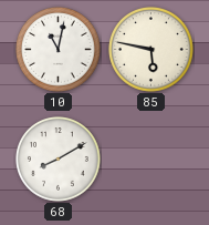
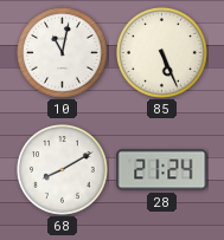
85: 5:47 -> 5:26
28: none -> 21:24
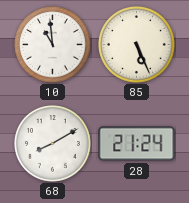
10: 11:02 -> 10:59
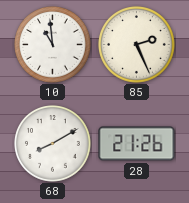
85: 5:26 -> 2:26
28: 21:24 -> 21:26
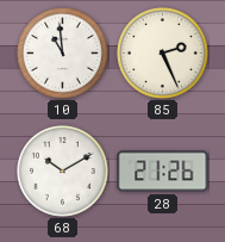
68: 8:10 -> 10:10
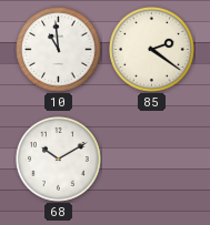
85: 2:26 -> 2:21
28: 21:26 -> none
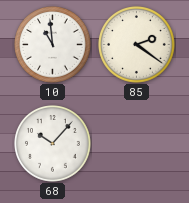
68: 10:10 -> 10:07
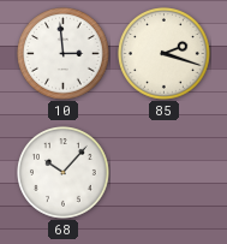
10: 10:59 -> 2:59
85: 2:21 -> 2:18
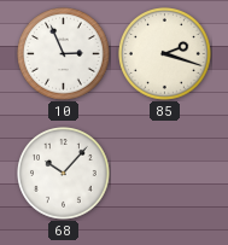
10: 2:59 -> 2:56
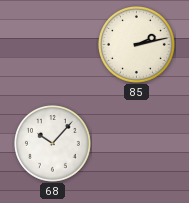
10: 2:56 -> none
85: 2:18 -> 2:13
